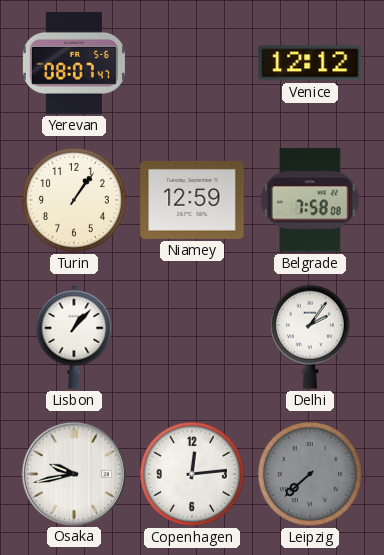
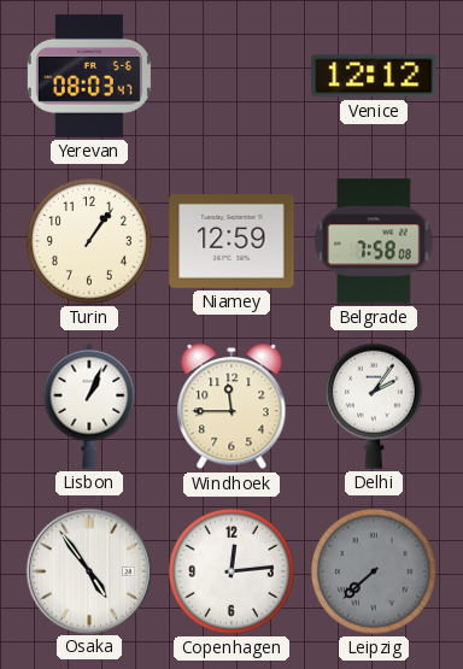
Yerevan: 08:07 -> 08:03
Lisbon: 1:07 -> 1:04
Windhoek: none -> 11:45
Osaka: 9:43 -> 4:54
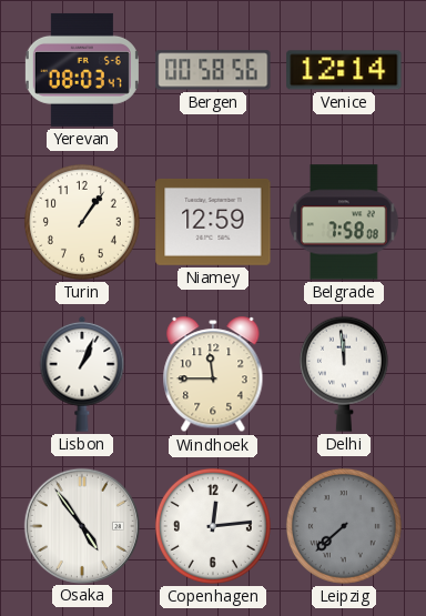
Bergen: none -> 00:58
Venice: 12:12 -> 12:14
Delhi: 2:06 -> 11:59
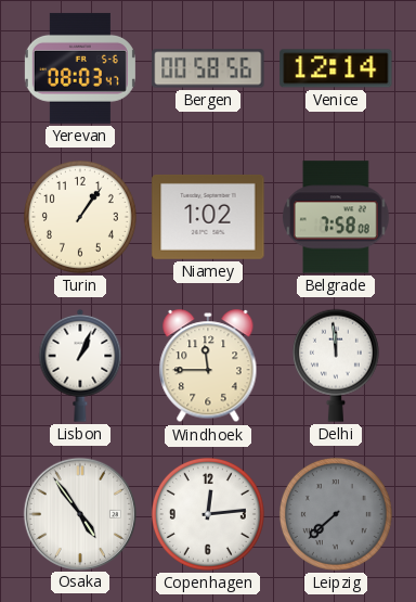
Niamey: 12:59 -> 1:02
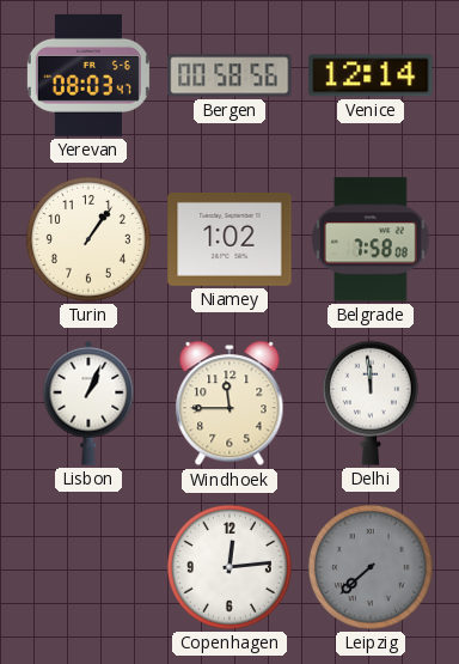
Osaka: 4:54 -> none
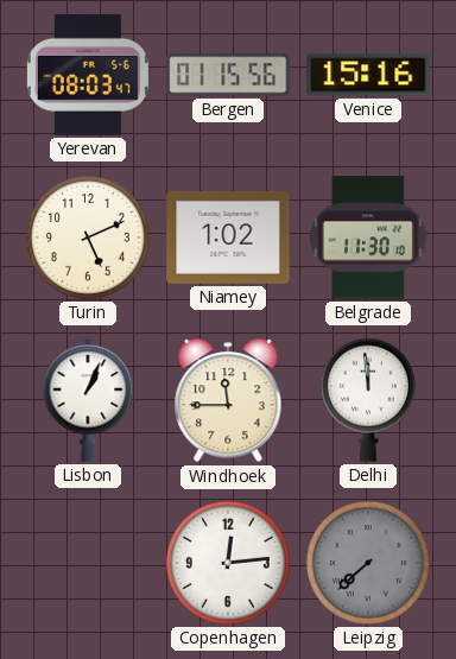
Bergen: 00:58 -> 01:15
Venice: 12:14 -> 15:16
Turin: 1:06 -> 5:11
Belgrade: 7:58 -> 11:30
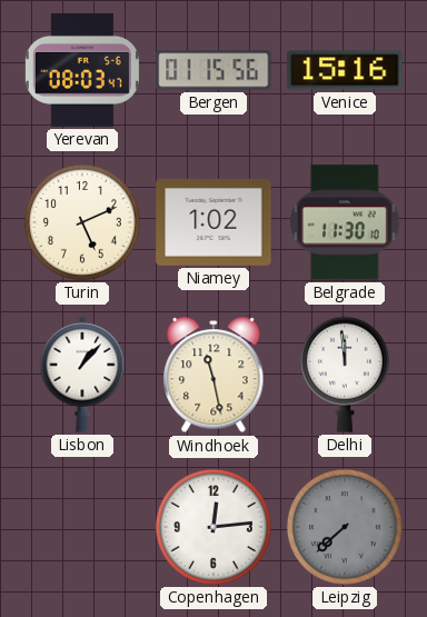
Lisbon: 1:04 -> 1:07
Windhoek: 11:45 -> 11:28
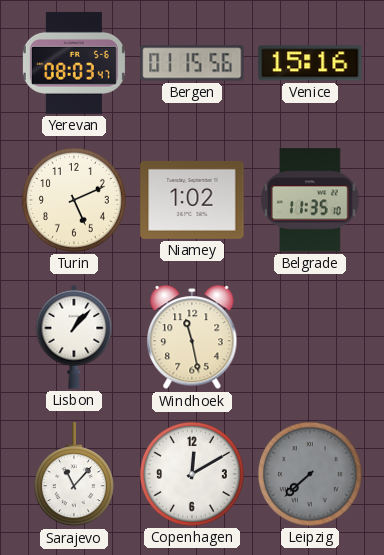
Belgrade: 11:30 -> 11:35
Delhi: 11:59 -> none
Sarajevo: none -> 11:07
Copenhagen: 12:14 -> 12:10
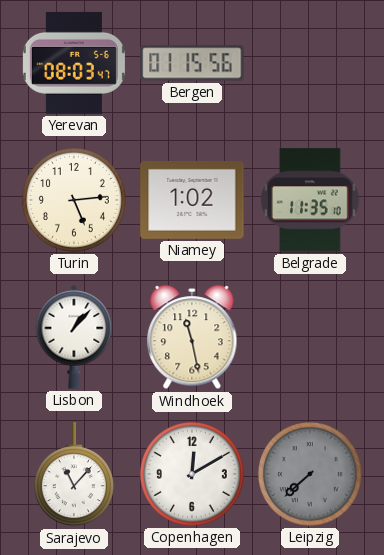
Venice: 15:16 -> none
Turin: 5:11 -> 5:14
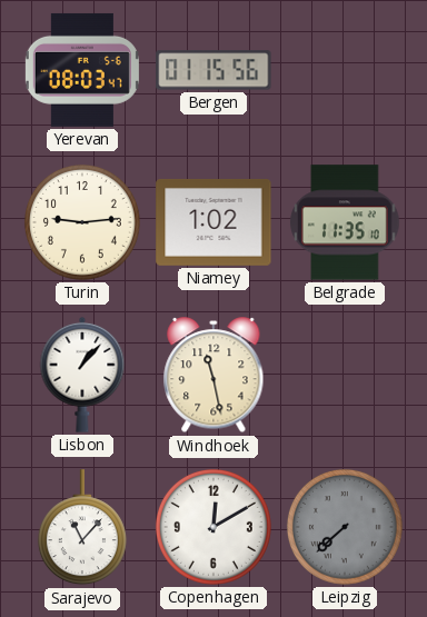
Turin: 5:14 -> 9:14
